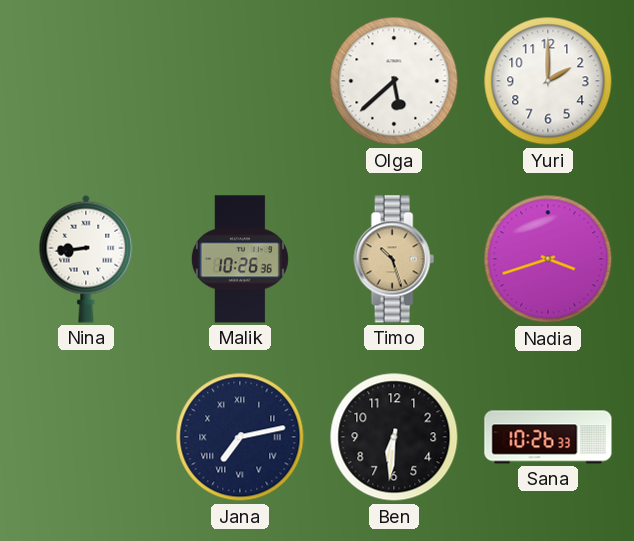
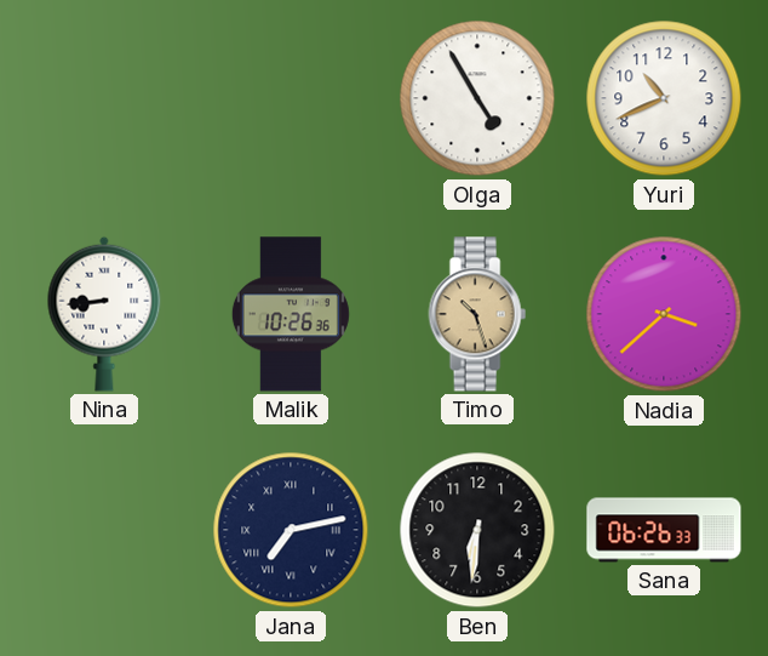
Olga: 5:38 -> 4:55
Yuri: 2:00 -> 10:41
Nadia: 3:42 -> 3:38
Sana: 10:26 -> 06:26
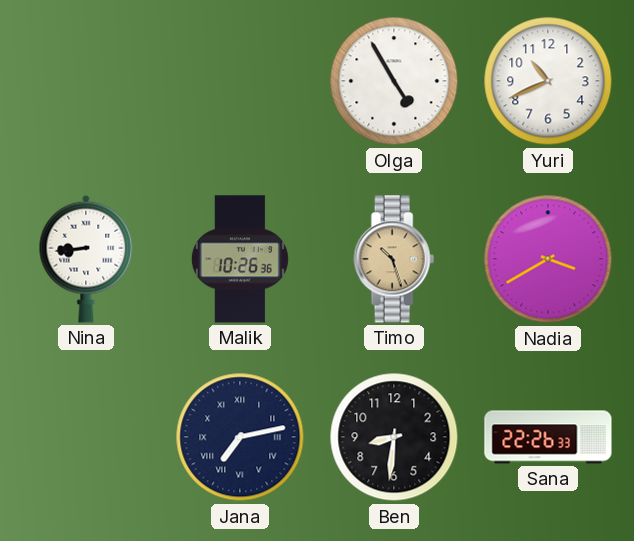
Nadia: 3:38 -> 3:40
Ben: 6:31 -> 8:31
Sana: 06:26 -> 22:26
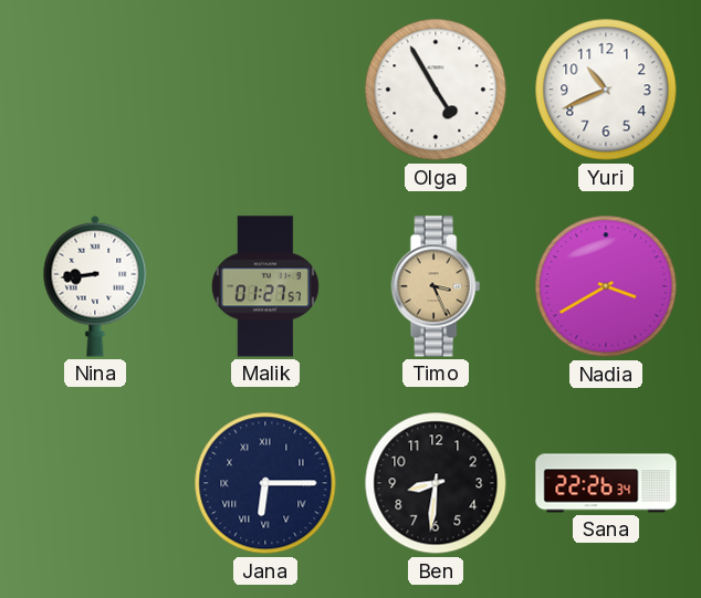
Malik: 10:26 -> 01:27
Timo: 10:27 -> 3:26
Jana: 7:13 -> 6:15
Sana: 22:26:33 -> 22:26:34
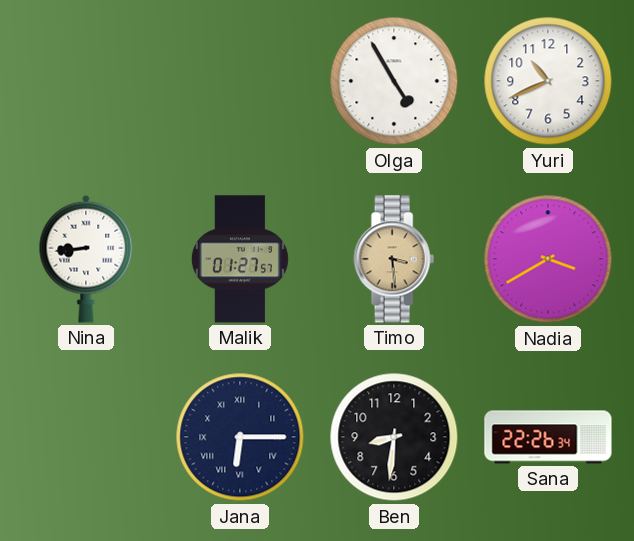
Timo: 3:26 -> 3:29
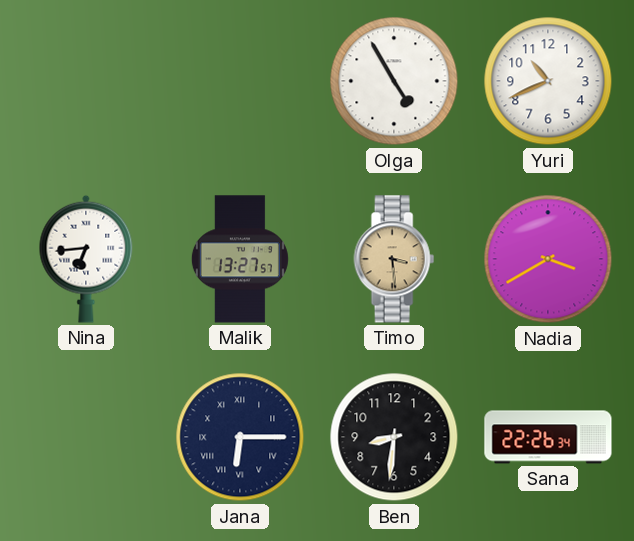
Nina: 8:44 -> 6:44
Malik: 01:27 -> 13:27
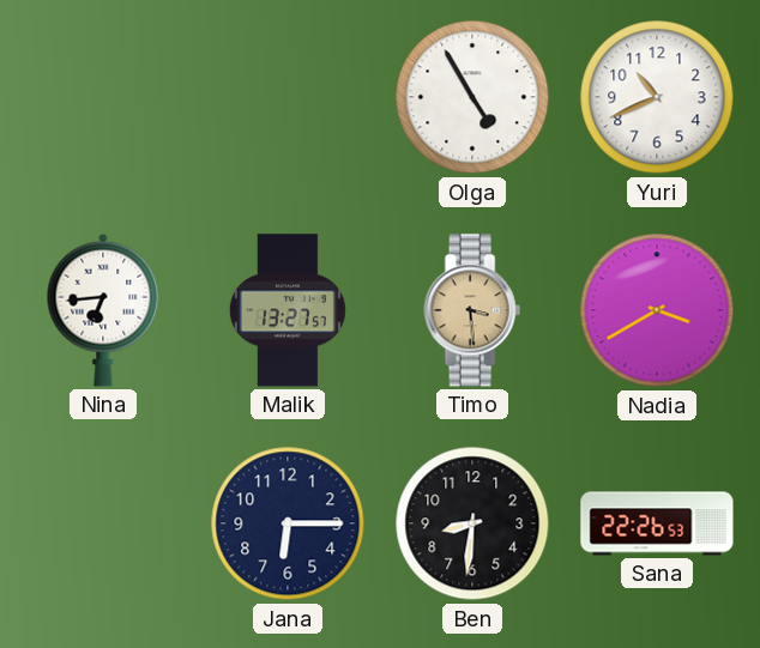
Jana numerals: Roman -> Arabic
Sana: 22:26:34 -> 22:26:53
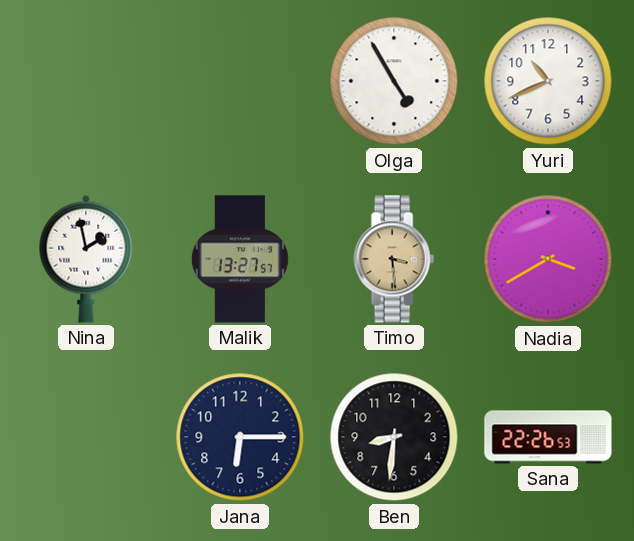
Nina: 6:44 -> 1:58
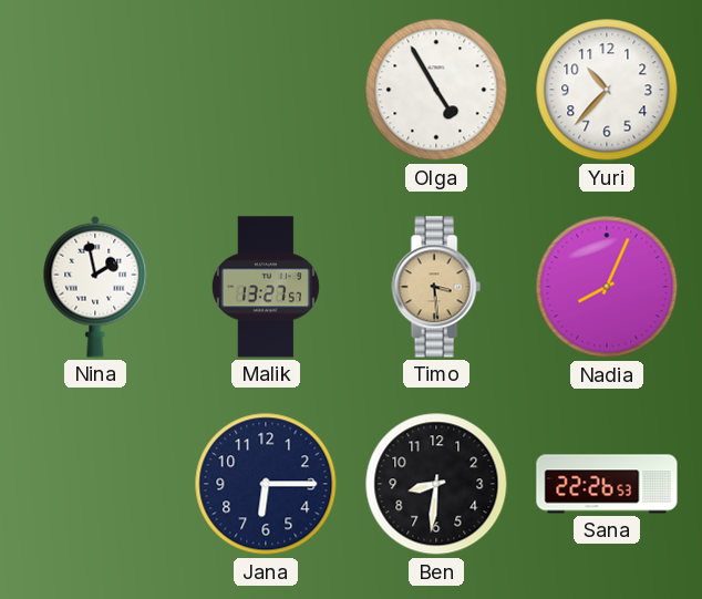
Yuri: 10:41 -> 10:37
Nadia: 3:40 -> 8:04
